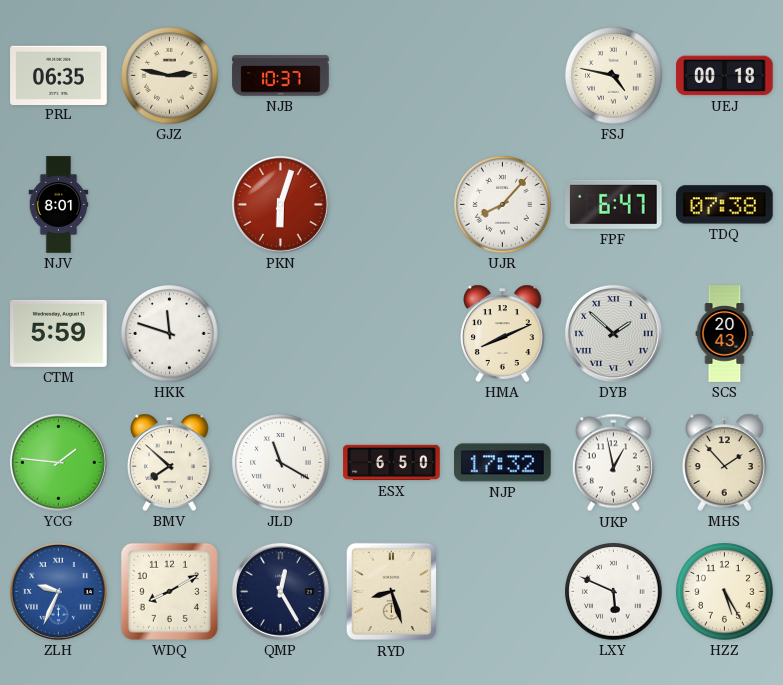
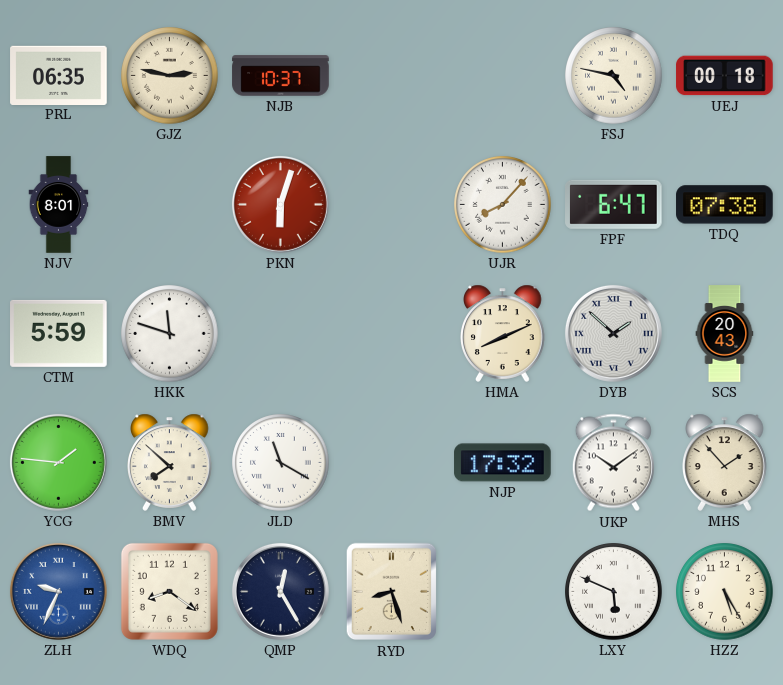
ESX: 6:50 -> none
UKP: 12:58 -> 10:09
WDQ: 8:10 -> 8:21
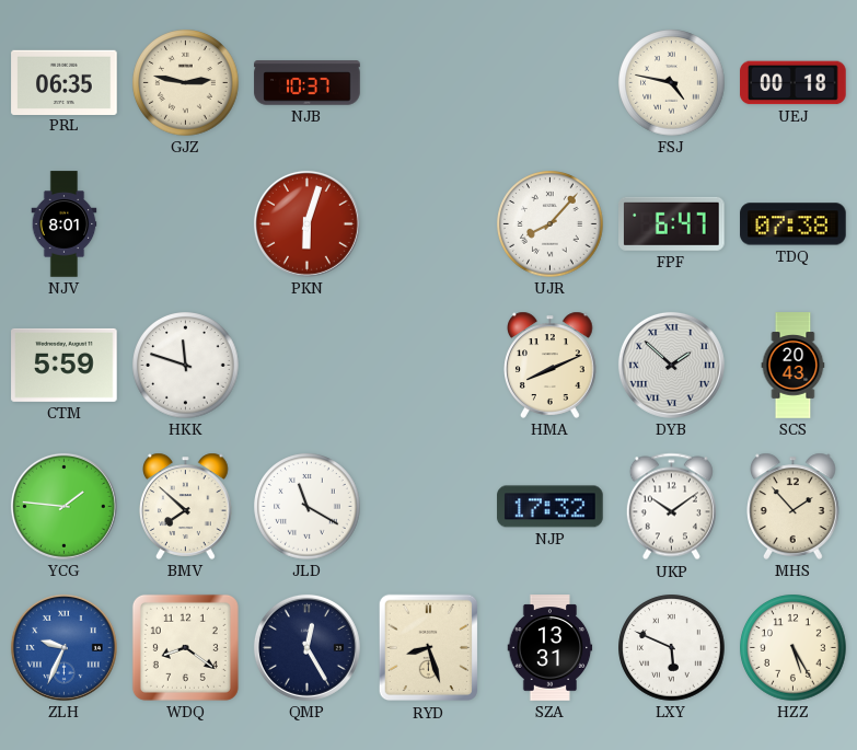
SZA: none -> 13:31
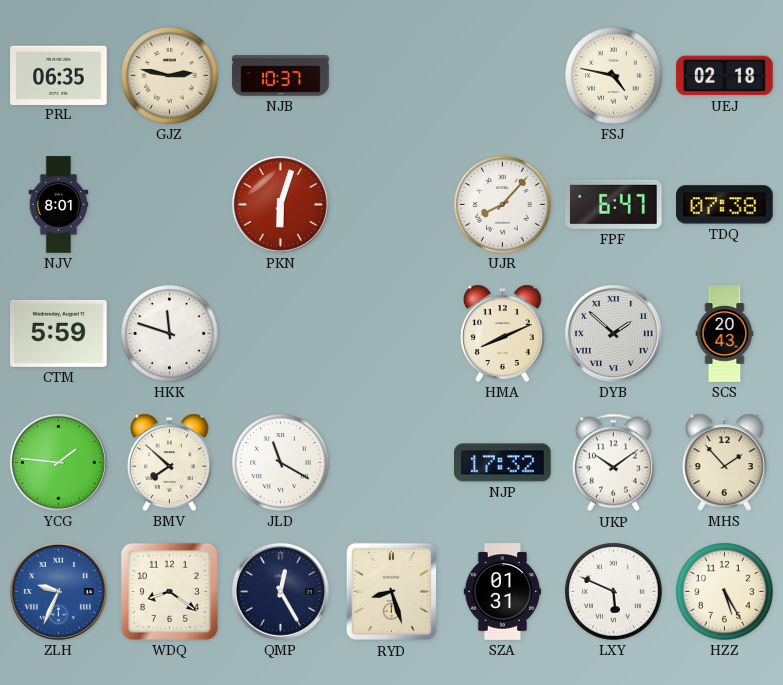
UEJ: 00:18 -> 02:18
SZA: 13:31 -> 01:31
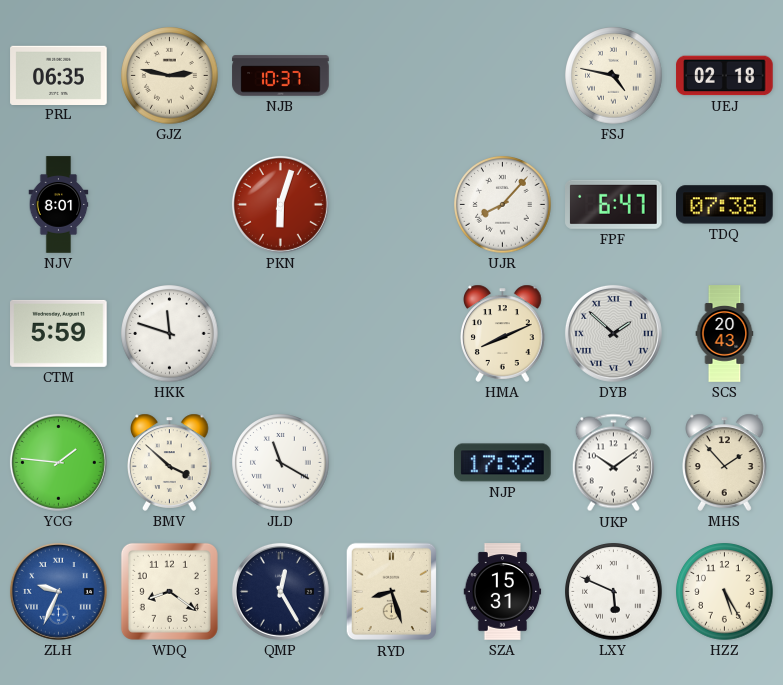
BMV: 7:52 -> 3:52
SZA: 01:31 -> 15:31
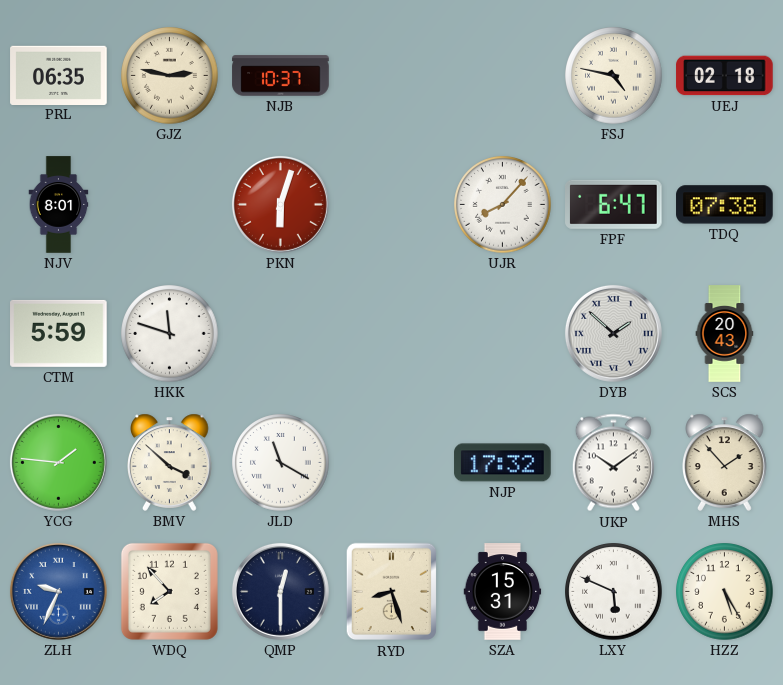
HMA: 8:11 -> none
WDQ: 8:21 -> 7:53
QMP: 12:25 -> 12:30
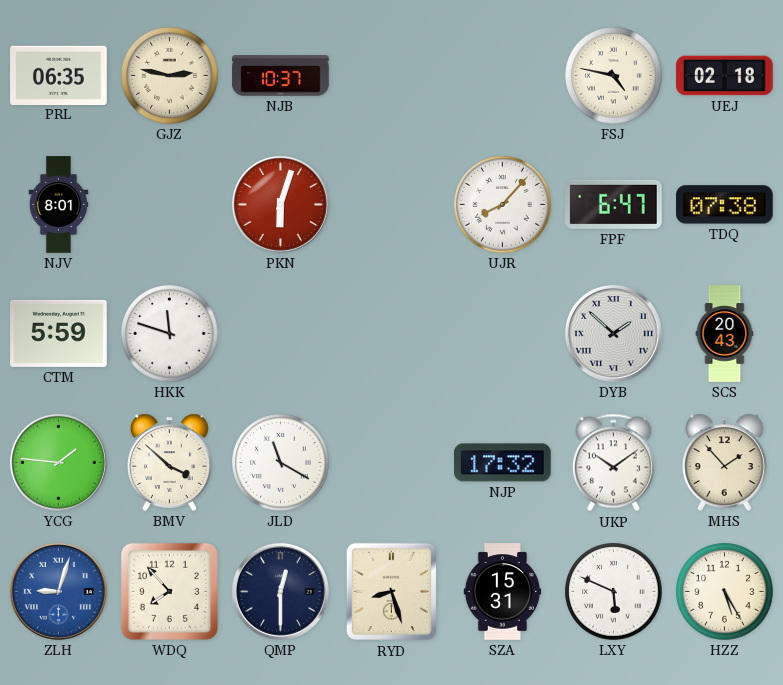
ZLH: 9:34 -> 9:03
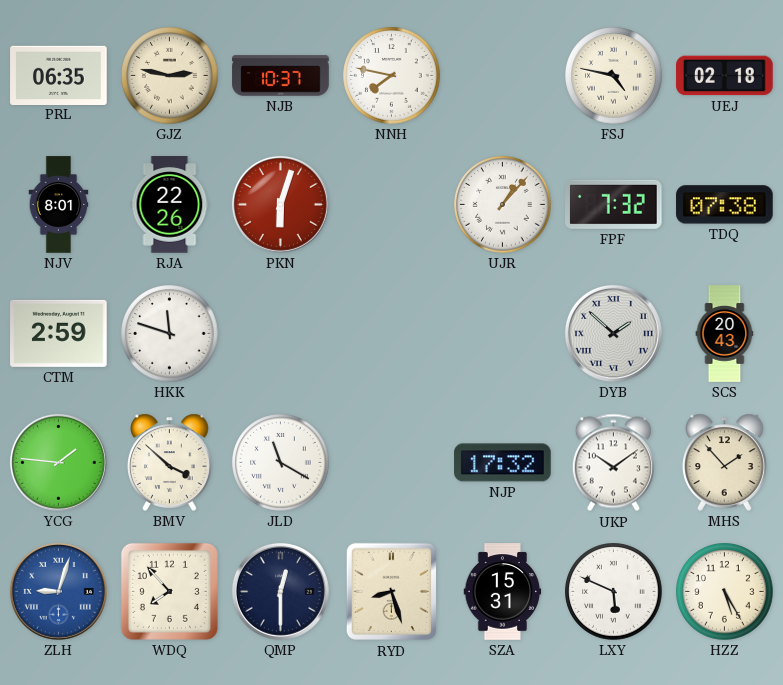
NNH: none -> 7:47
RJA: none -> 22:26
UJR: 8:07 -> 1:07
FPF: 6:47 -> 7:32
CTM: 5:59 -> 2:59
